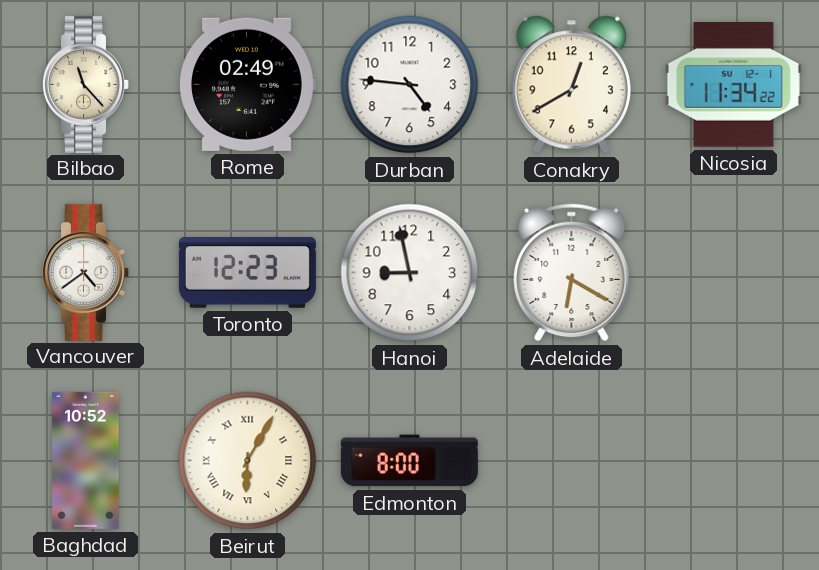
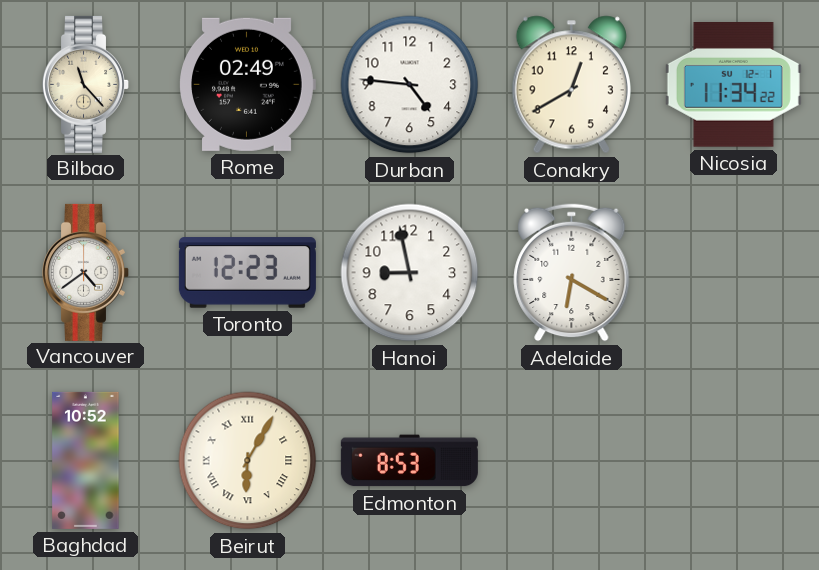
Edmonton: 8:00 -> 8:53
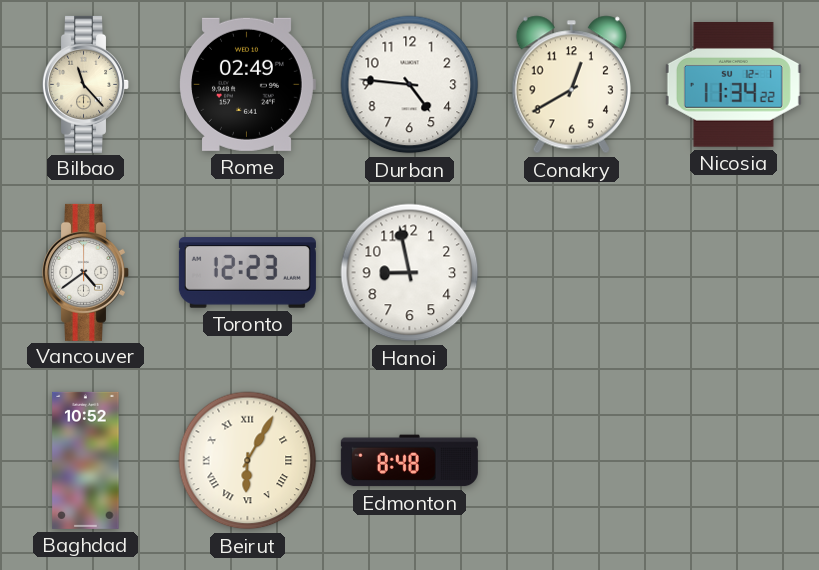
Adelaide: 6:20 -> none
Edmonton: 8:53 -> 8:48
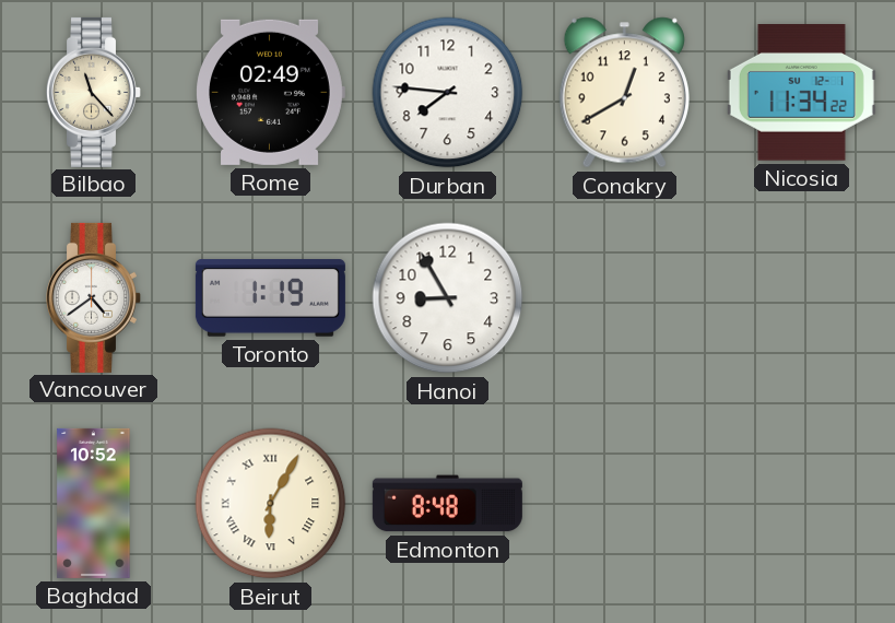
Durban: 4:46 -> 7:46
Toronto: 12:23 -> 1:19
Hanoi: 8:58 -> 8:55
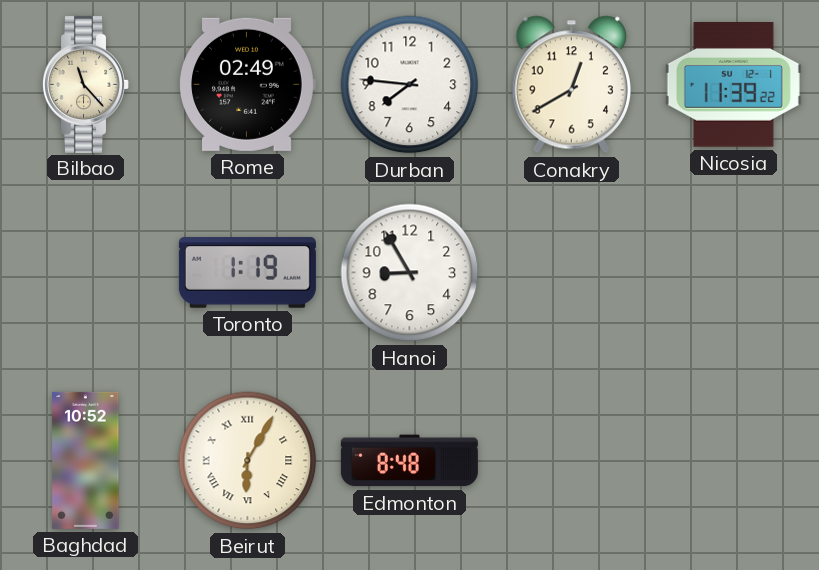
Nicosia: 11:34 -> 11:39
Vancouver: 4:39 -> none
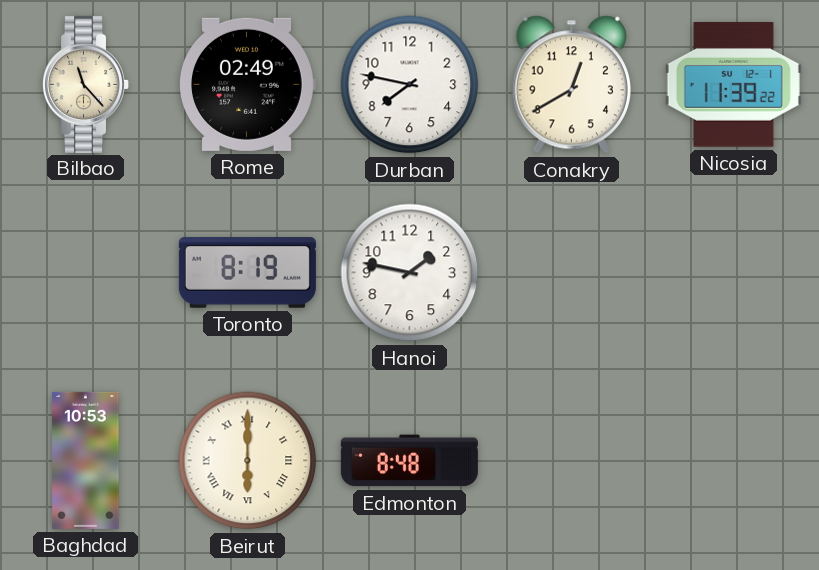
Durban: 7:46 -> 7:47
Toronto: 1:19 -> 8:19
Hanoi: 8:55 -> 1:47
Baghdad: 10:52 -> 10:53
Beirut: 6:05 -> 6:00
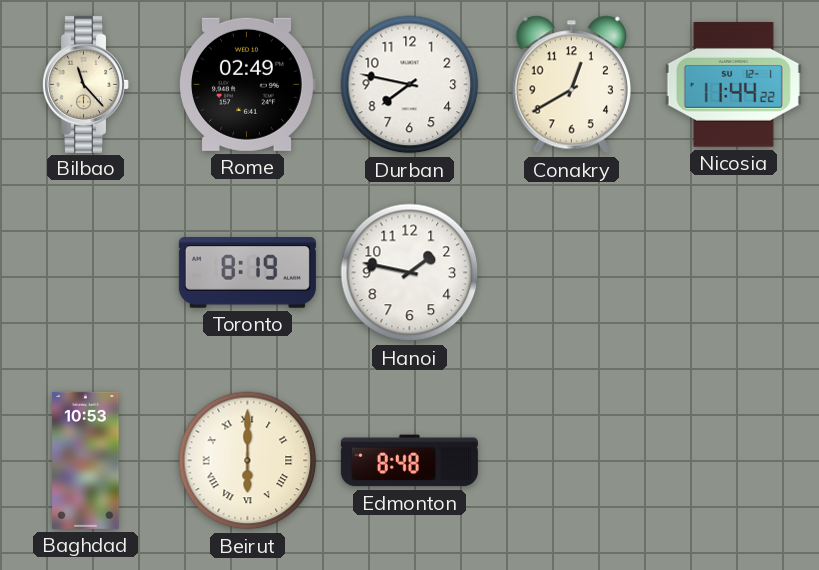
Nicosia: 11:39 -> 11:44
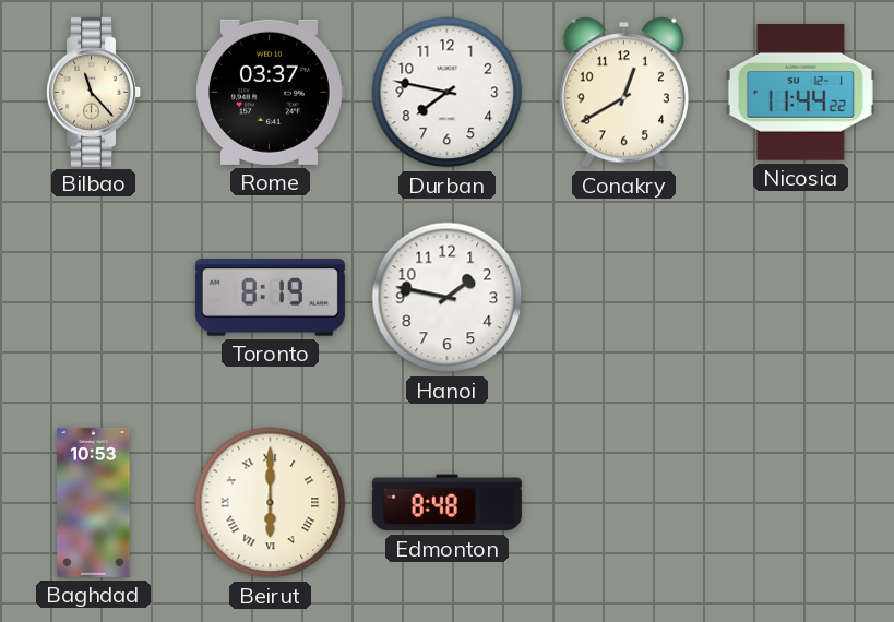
Rome: 02:49 -> 03:37
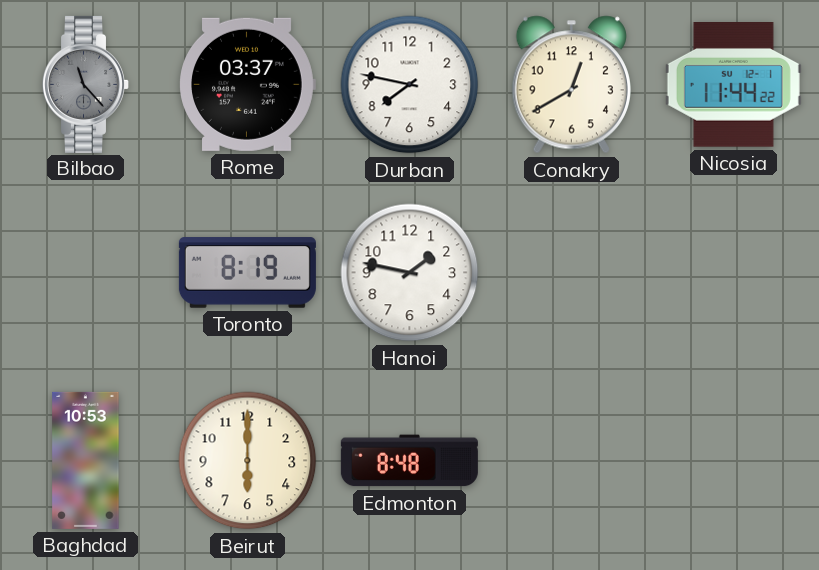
Bilbao dial: cream -> grey
Beirut numerals: Roman -> Arabic
